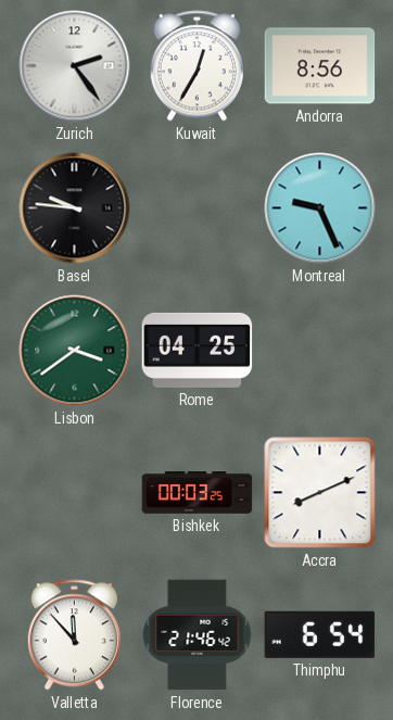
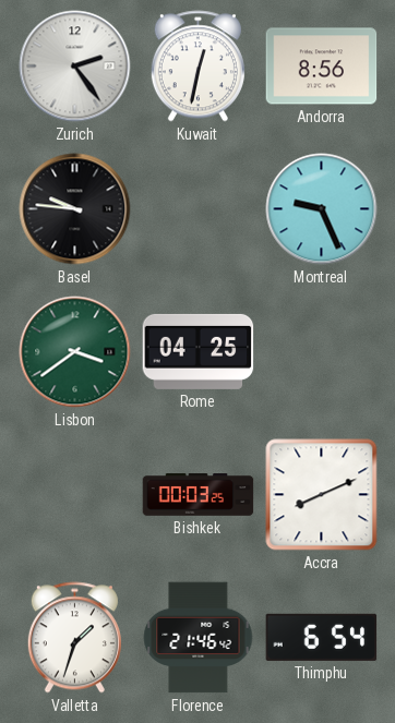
Kuwait: 12:35 -> 12:32
Valletta: 11:53 -> 1:33
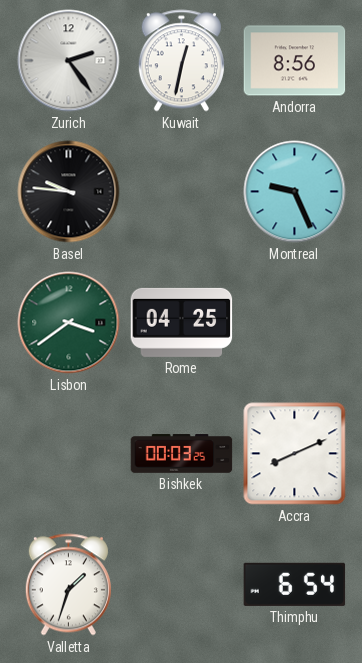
Florence: 21:46 -> none
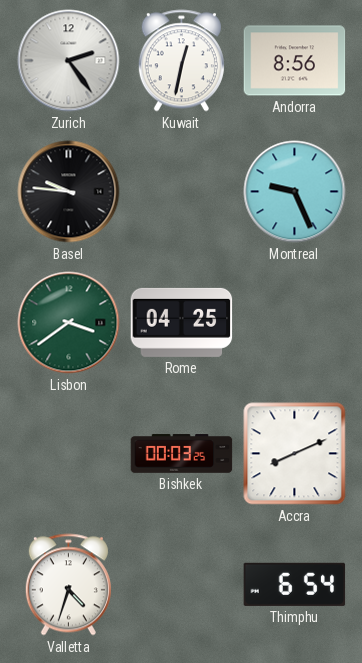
Valletta: 1:33 -> 4:33
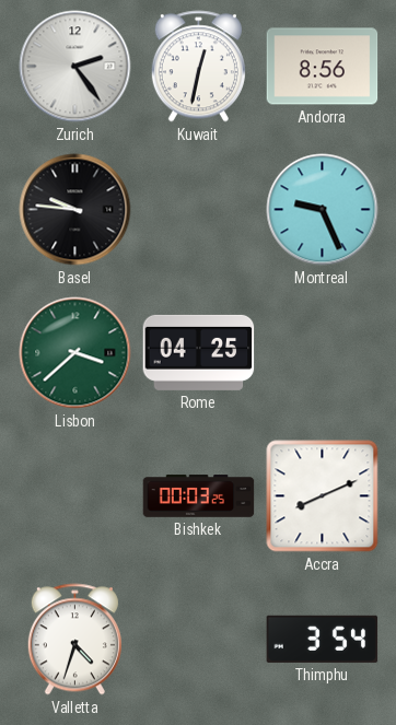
Lisbon: 3:39 -> 3:38
Thimphu: 6:54 -> 3:54
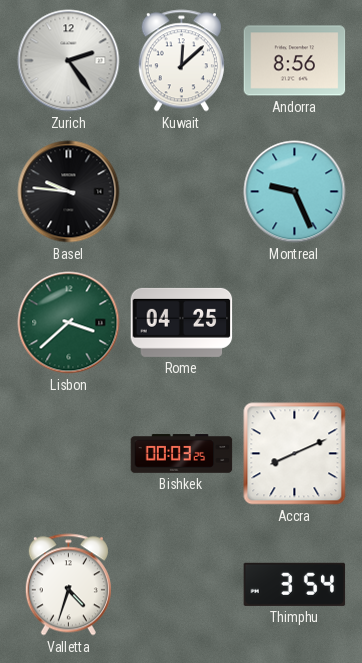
Kuwait: 12:32 -> 12:08
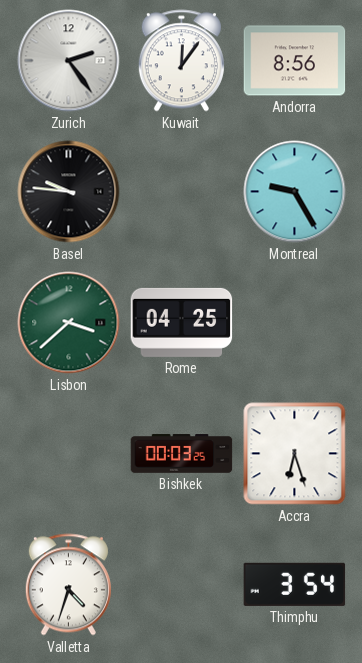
Kuwait: 12:08 -> 12:06
Montreal: 9:26 -> 9:25
Accra: 8:11 -> 6:27
